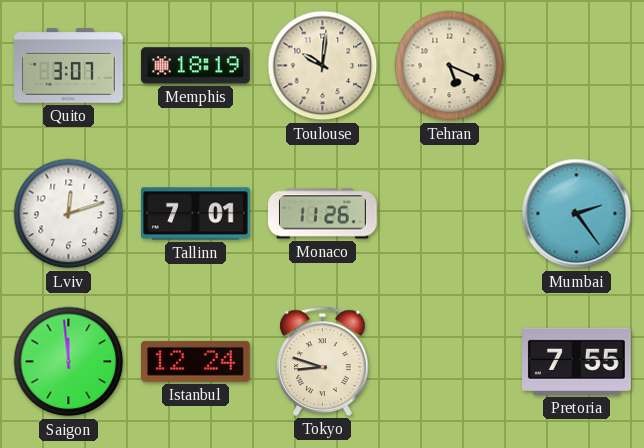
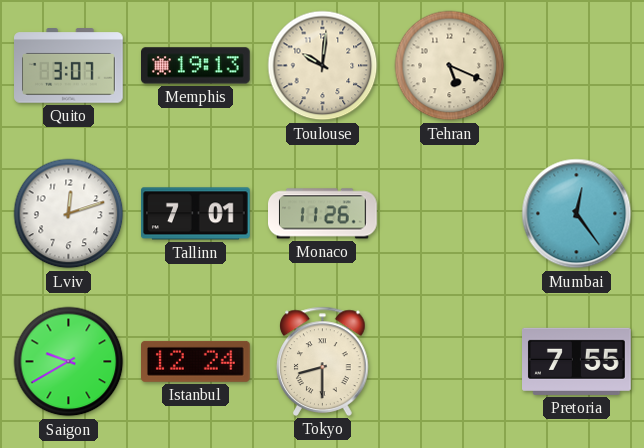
Memphis: 18:19 -> 19:13
Mumbai: 2:24 -> 12:24
Saigon: 11:59 -> 9:40
Tokyo: 8:48 -> 8:30
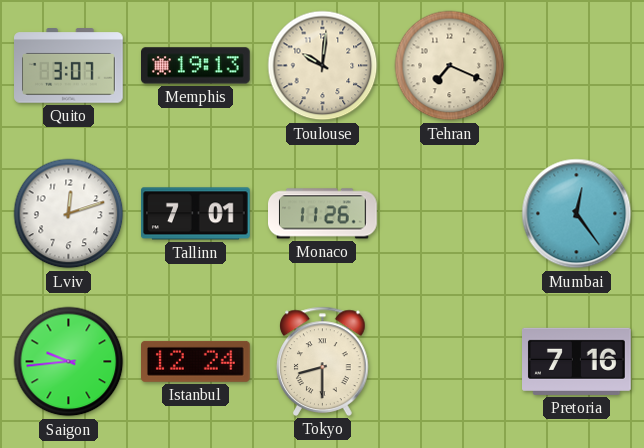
Tehran: 5:19 -> 7:19
Saigon: 9:40 -> 9:44
Pretoria: 7:55 -> 7:16
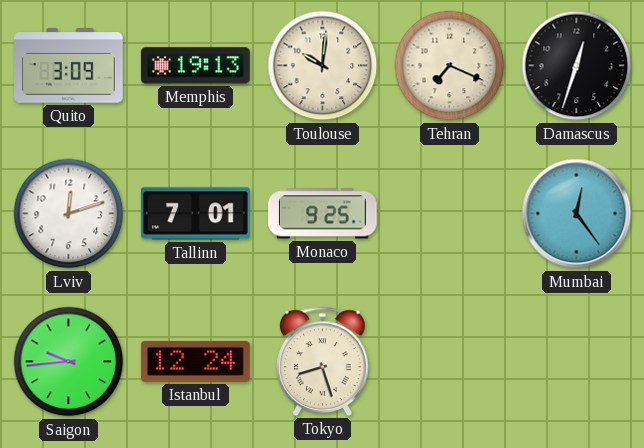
Quito: 3:07 -> 3:09
Damascus: none -> 12:33
Monaco: 11:26 -> 9:25
Tokyo: 8:30 -> 8:27
Pretoria: 7:16 -> none
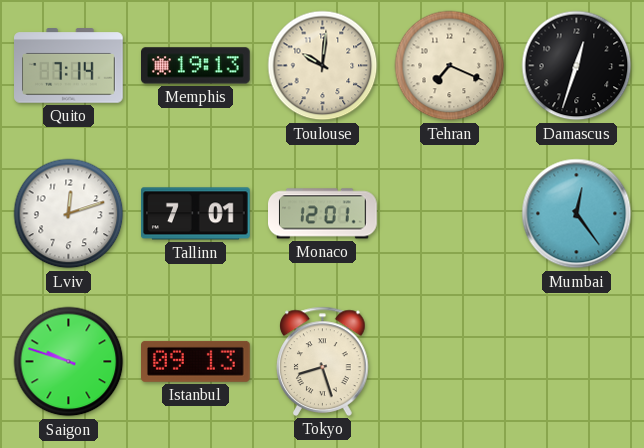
Quito: 3:09 -> 7:14
Monaco: 9:25 -> 12:01
Saigon: 9:44 -> 9:48
Istanbul: 12:24 -> 09:13
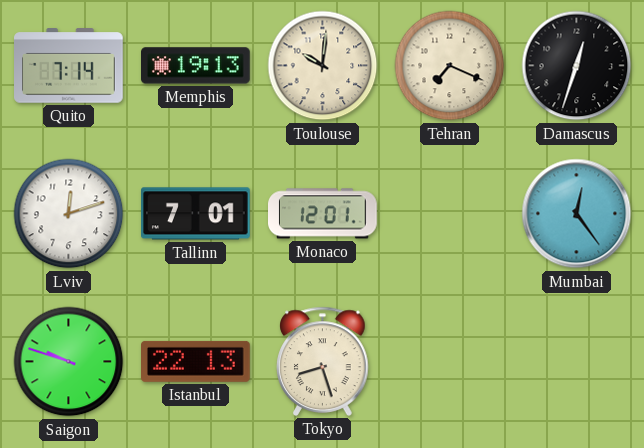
Istanbul: 09:13 -> 22:13
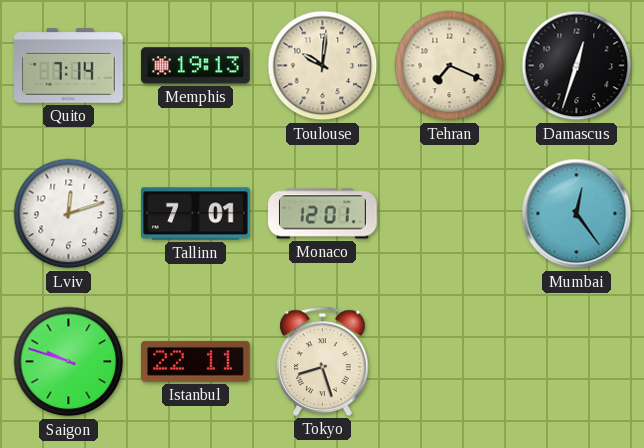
Istanbul: 22:13 -> 22:11
